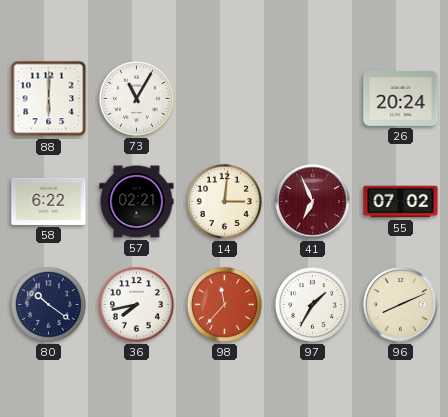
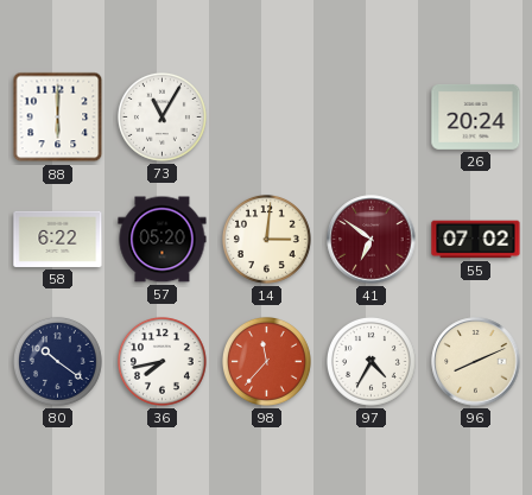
57: 02:21 -> 05:20
41: 6:56 -> 6:51
97: 1:35 -> 4:35
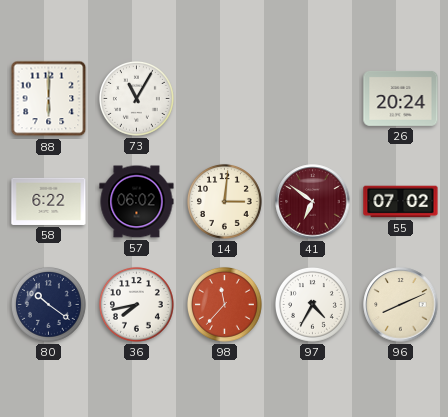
57: 05:20 -> 06:02
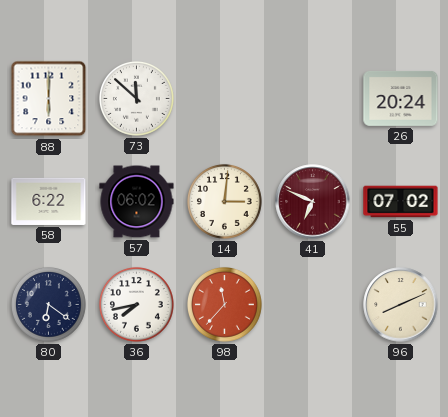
73: 11:05 -> 11:52
41: 6:51 -> 6:49
80: 10:21 -> 6:21
97: 4:35 -> none
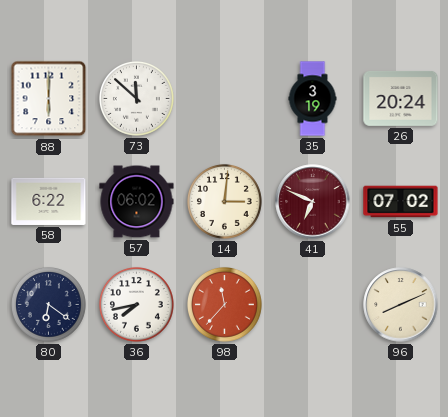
35: none -> 3:19
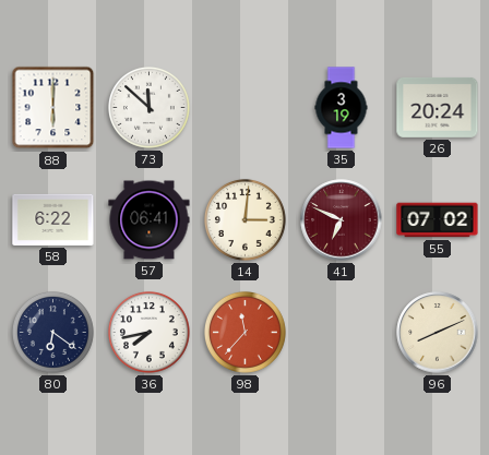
57: 06:02 -> 06:41
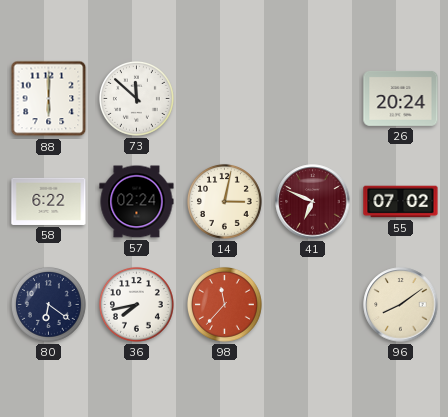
35: 3:19 -> none
57: 06:41 -> 02:24
14: 3:01 -> 3:02
96: 8:11 -> 8:09
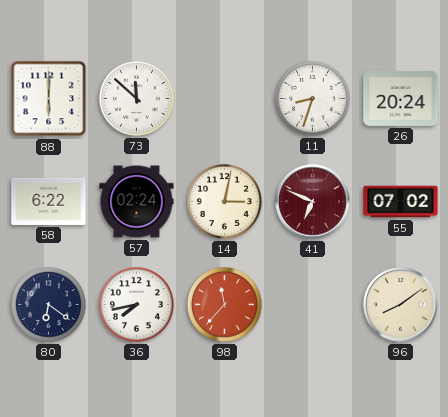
11: none -> 8:33
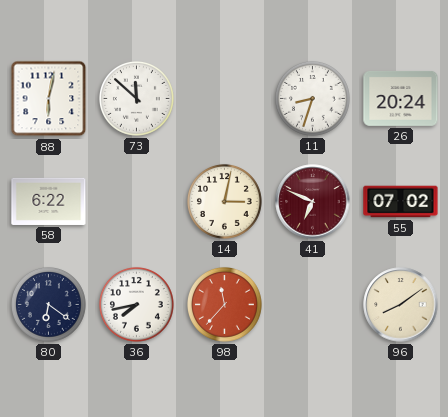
88: 6:00 -> 6:02
57: 02:24 -> none
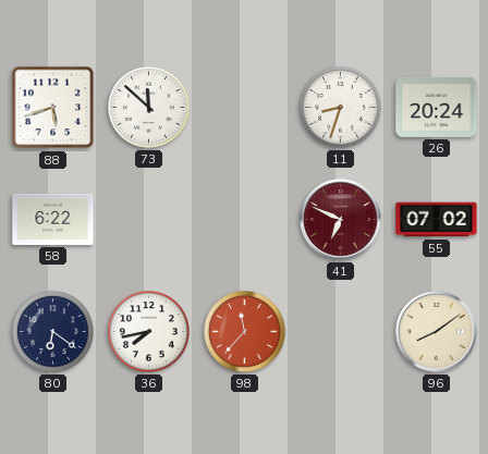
88: 6:02 -> 5:42
14: 3:02 -> none
